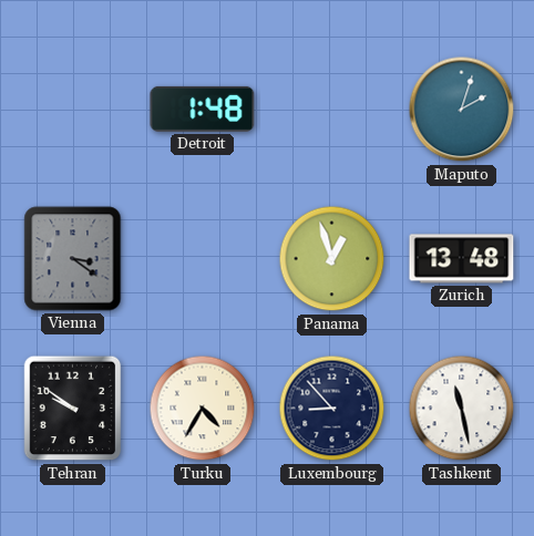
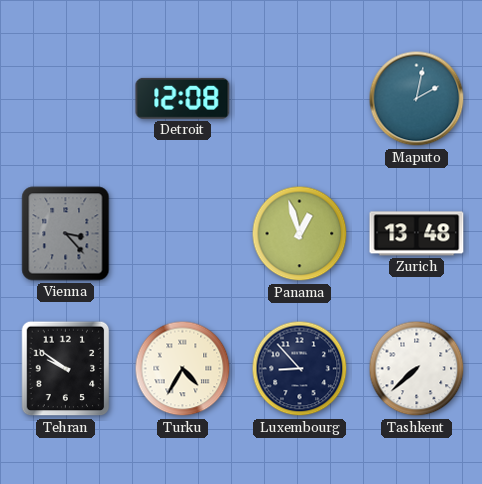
Detroit: 1:48 -> 12:08
Maputo: 2:03 -> 2:02
Vienna: 3:21 -> 3:23
Tashkent: 11:28 -> 7:38
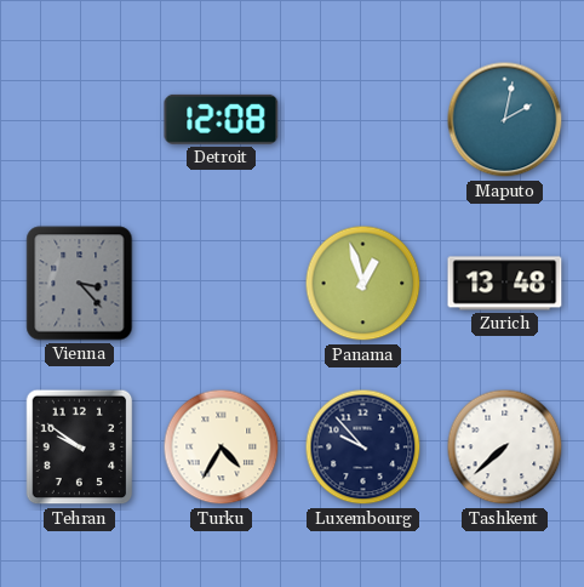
Luxembourg: 8:53 -> 9:53
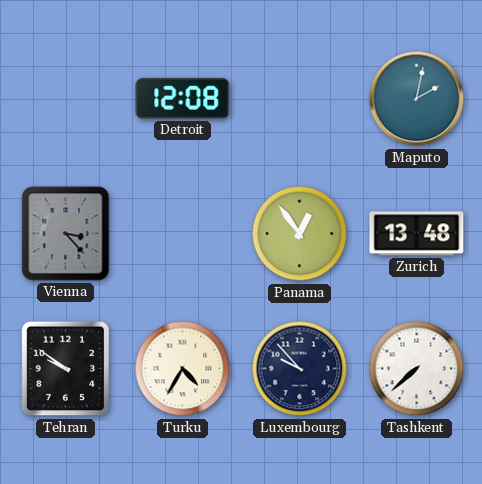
Panama: 12:57 -> 12:54
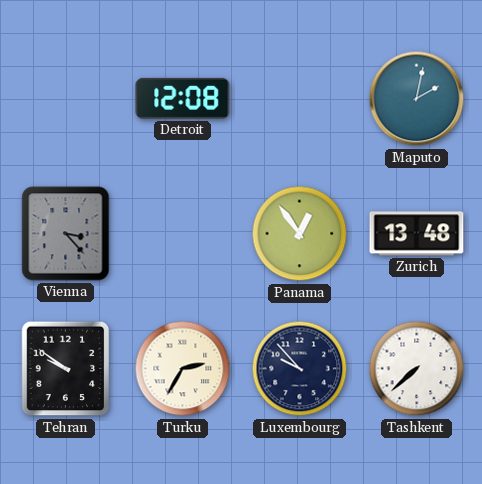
Turku: 4:35 -> 2:35
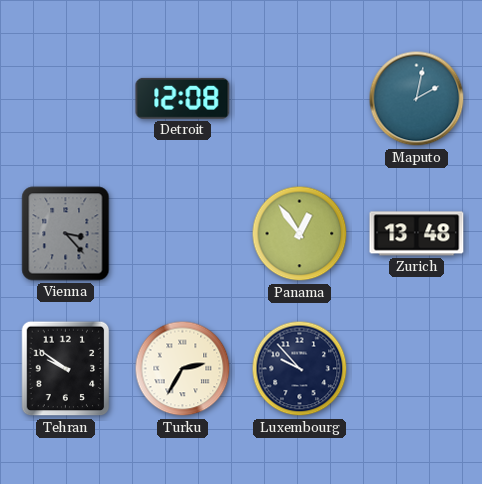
Tashkent: 7:38 -> none
